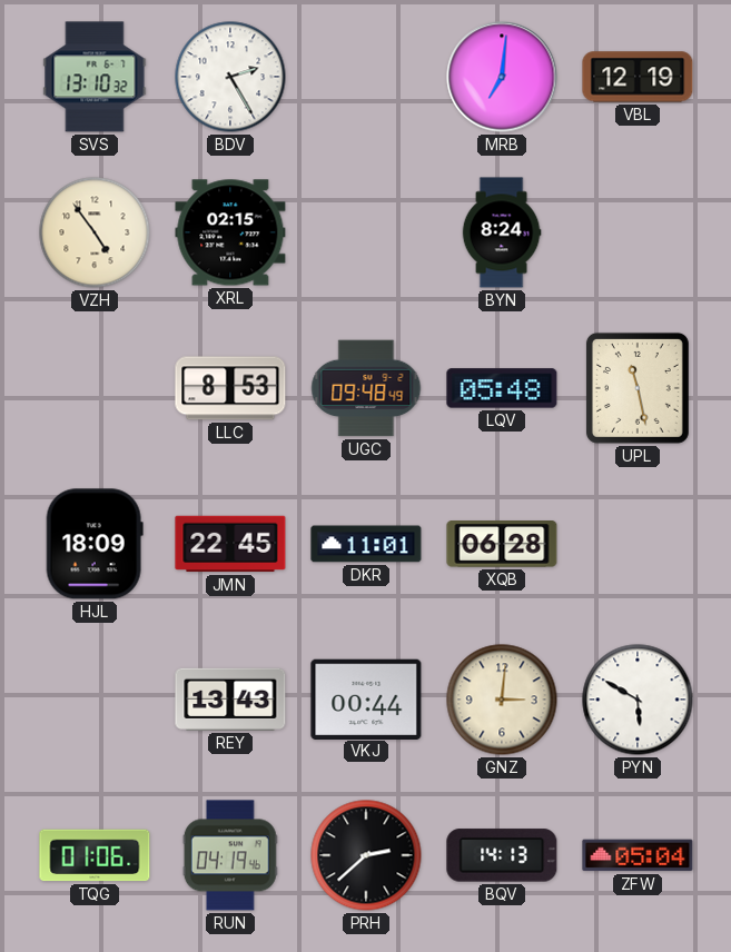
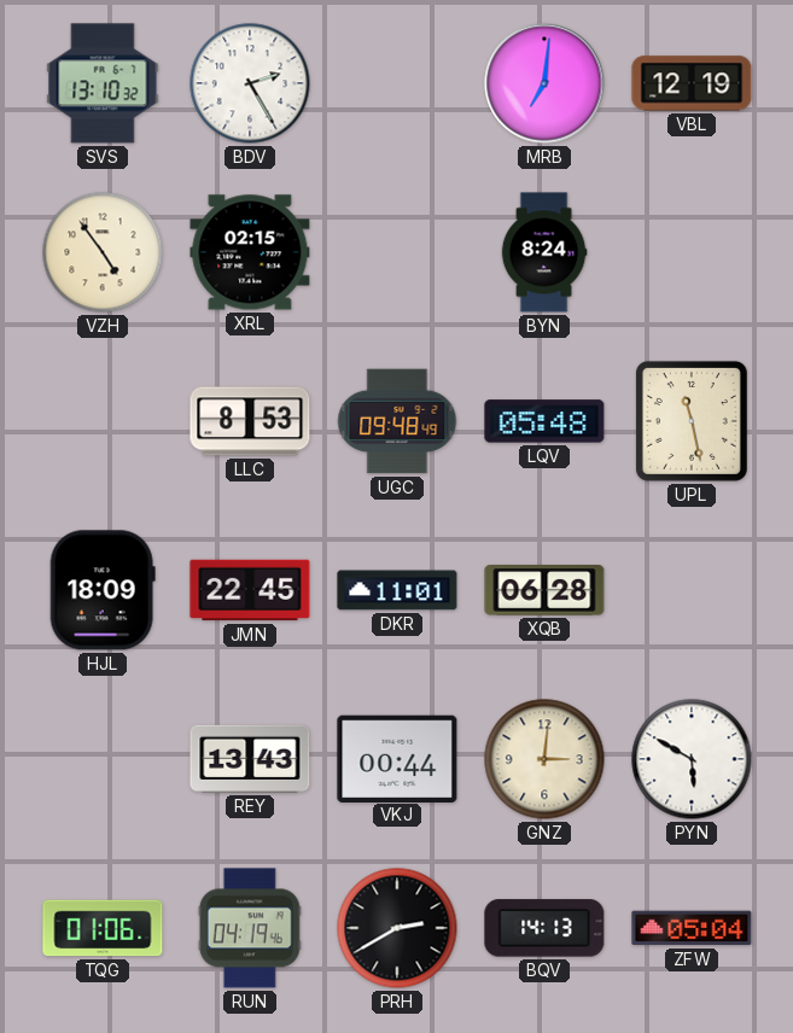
PRH: 2:38 -> 2:40
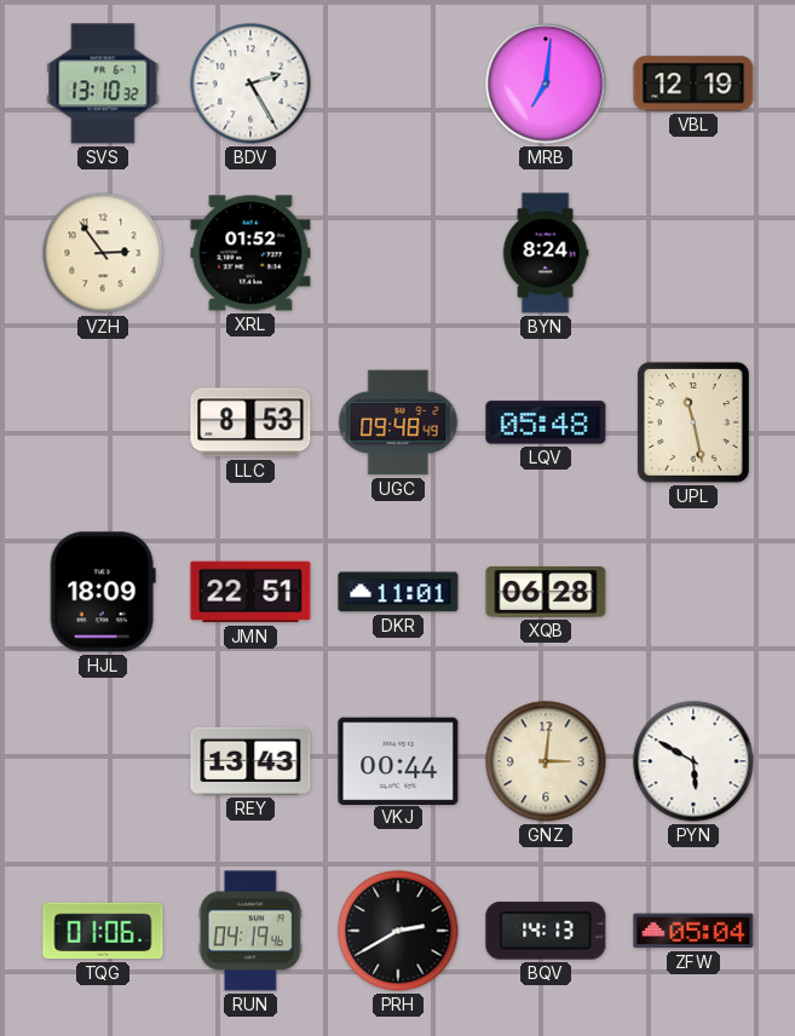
VZH: 4:54 -> 2:54
XRL: 02:15 -> 01:52
JMN: 22:45 -> 22:51
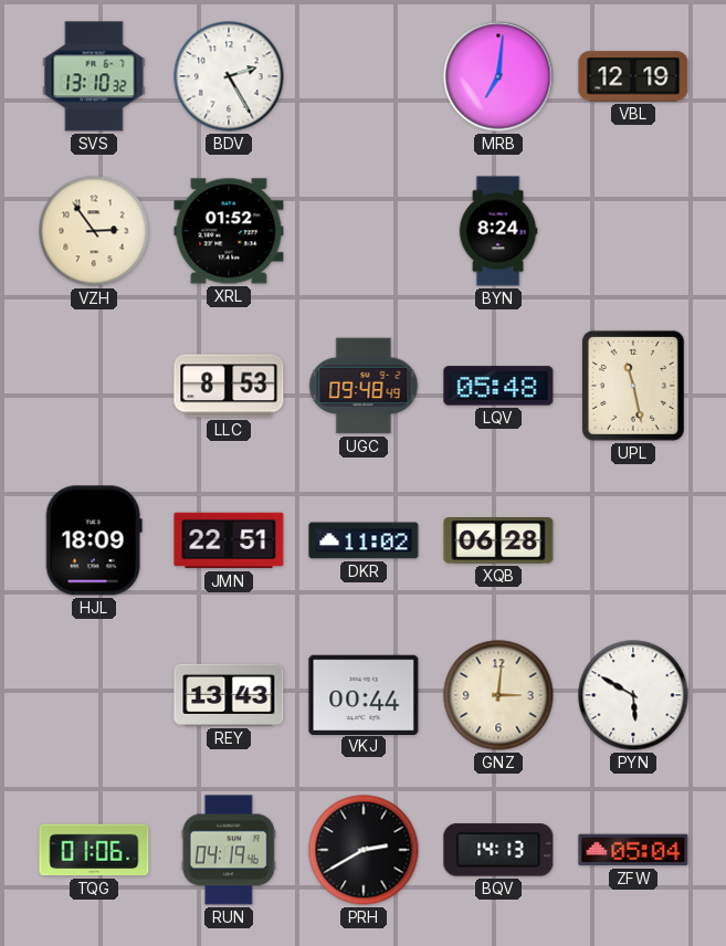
DKR: 11:01 -> 11:02
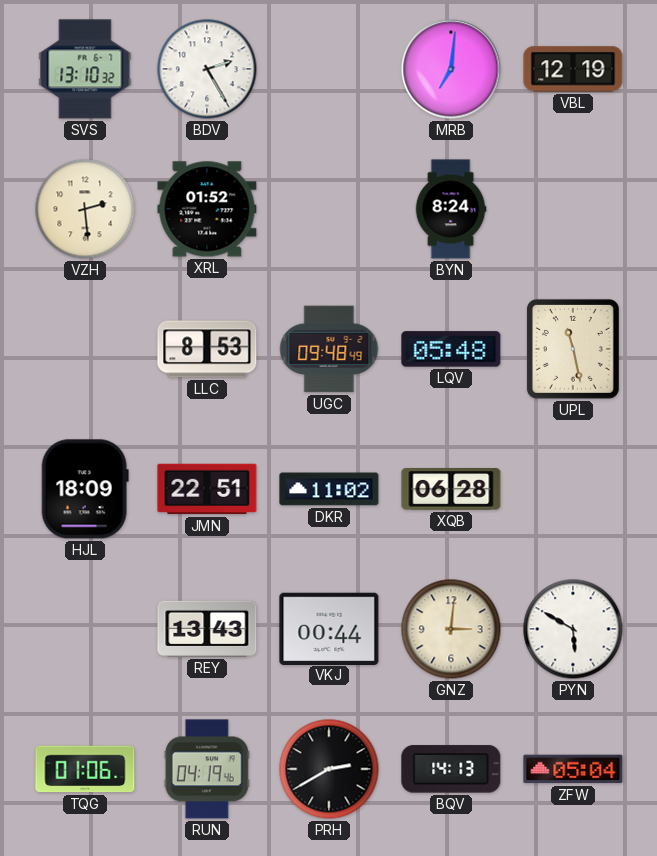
VZH: 2:54 -> 2:29
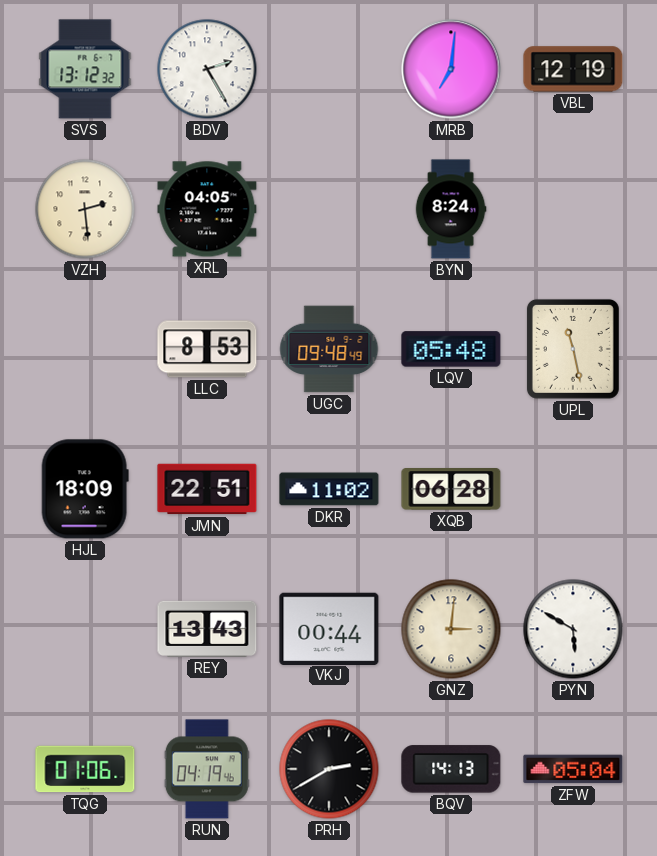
SVS: 13:10 -> 13:12
XRL: 01:52 -> 04:05
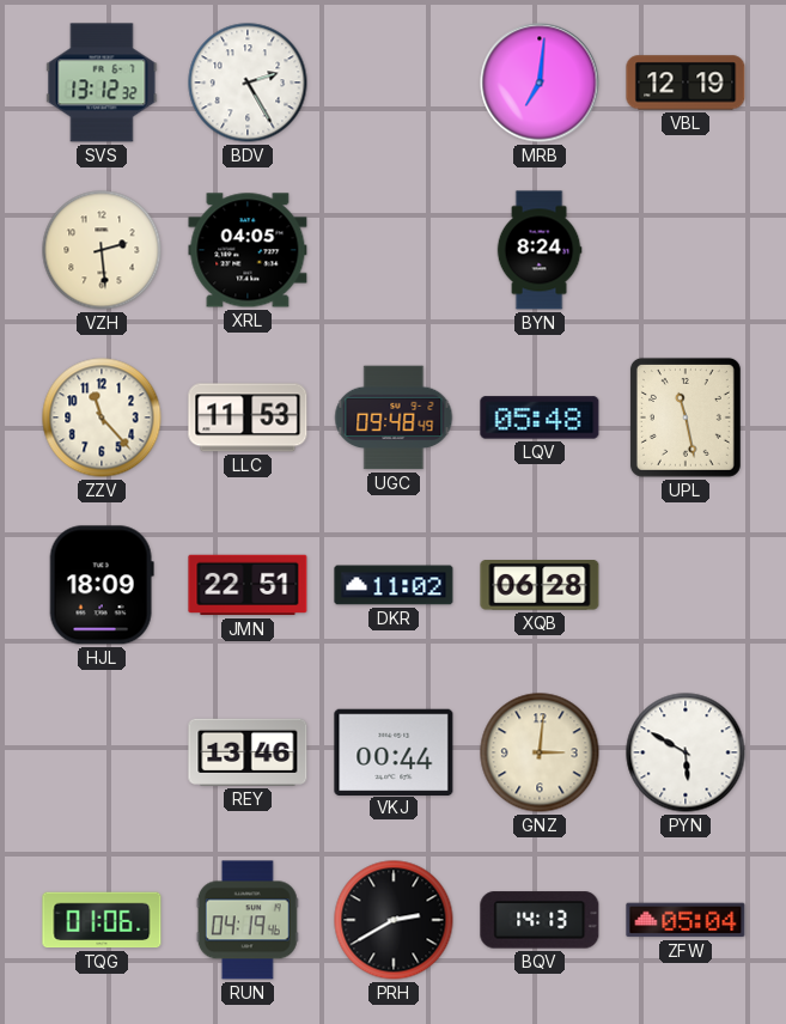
ZZV: none -> 11:23
LLC: 8:53 -> 11:53
REY: 13:43 -> 13:46
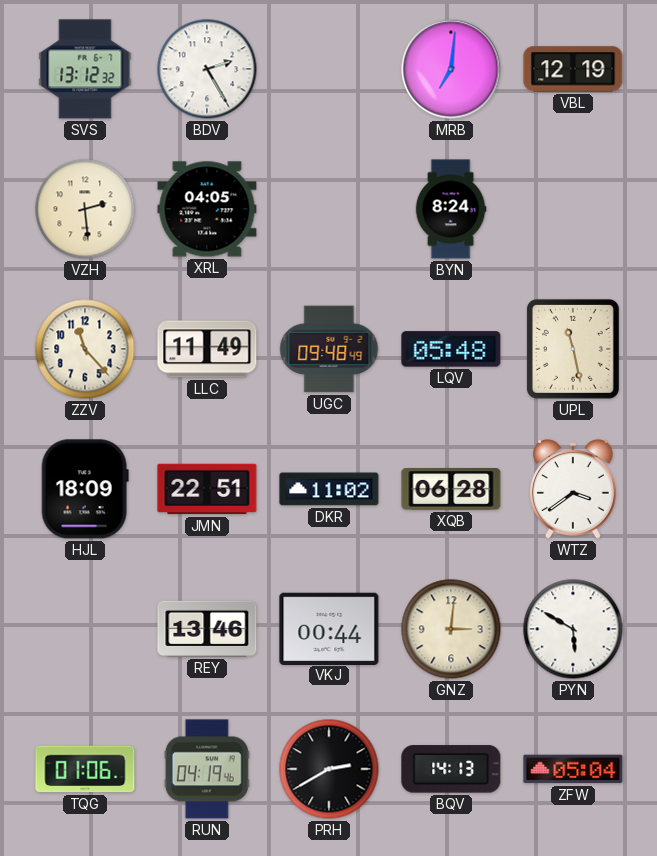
LLC: 11:53 -> 11:49
WTZ: none -> 3:39
